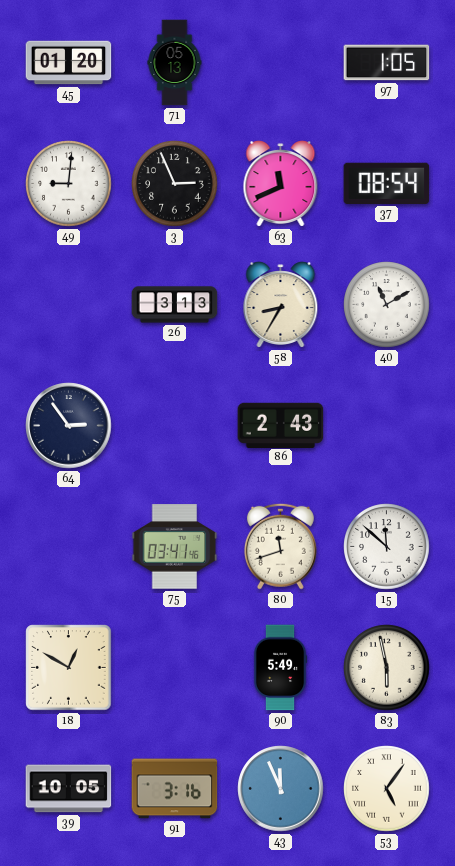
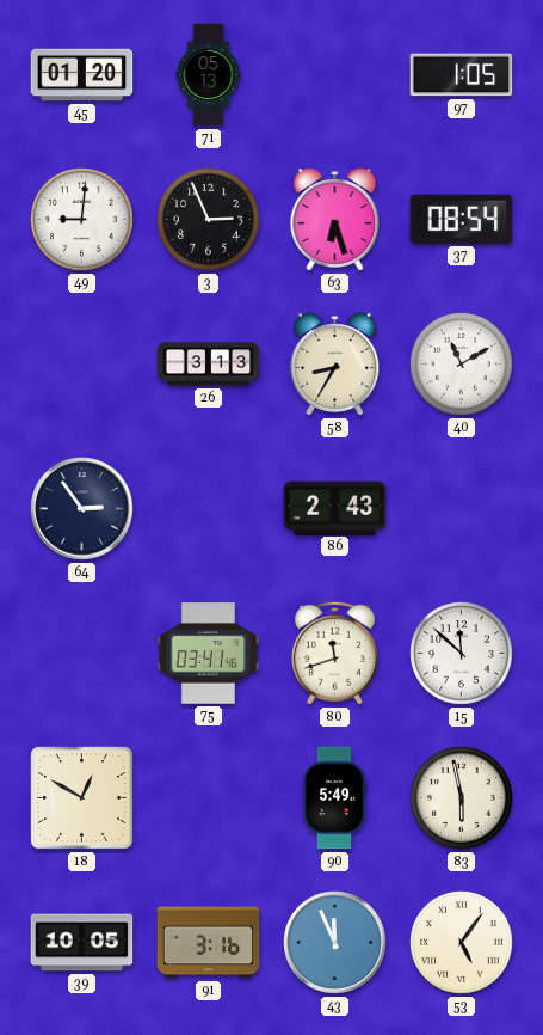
63: 11:41 -> 6:27
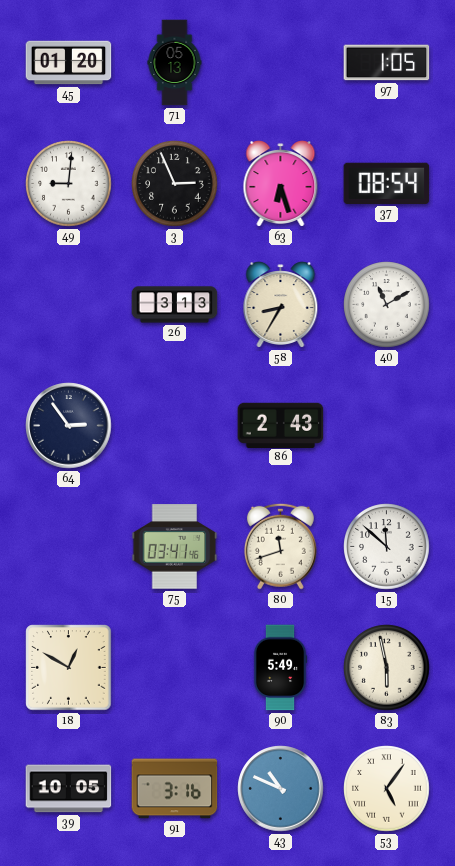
43: 11:56 -> 10:49
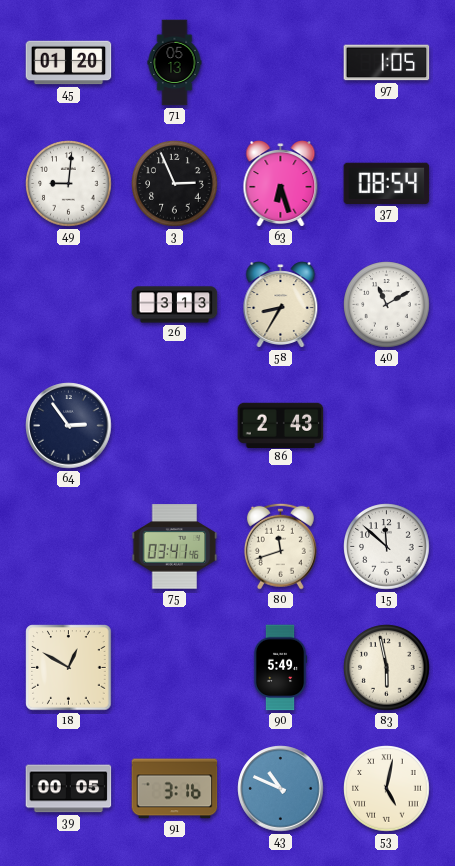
39: 10:05 -> 00:05
53: 5:06 -> 5:02
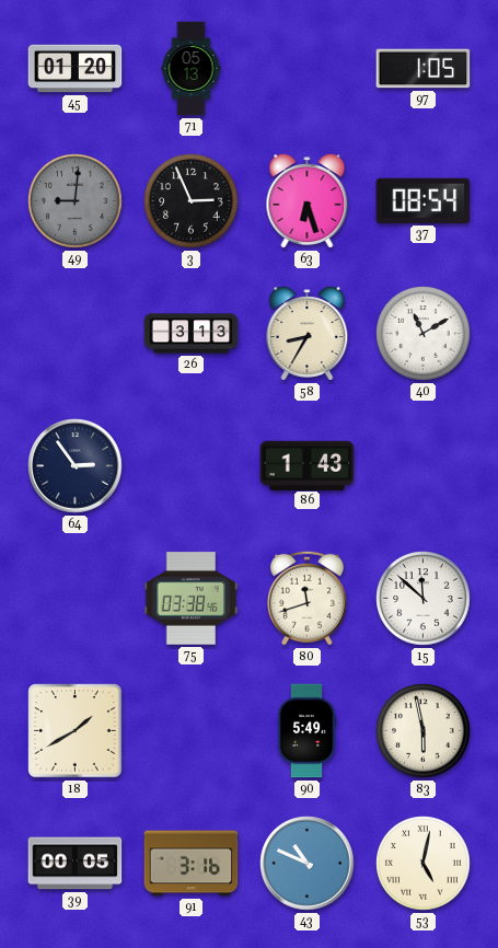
49 dial: white -> grey
86: 2:43 -> 1:43
75: 03:41 -> 03:38
18: 12:50 -> 1:40
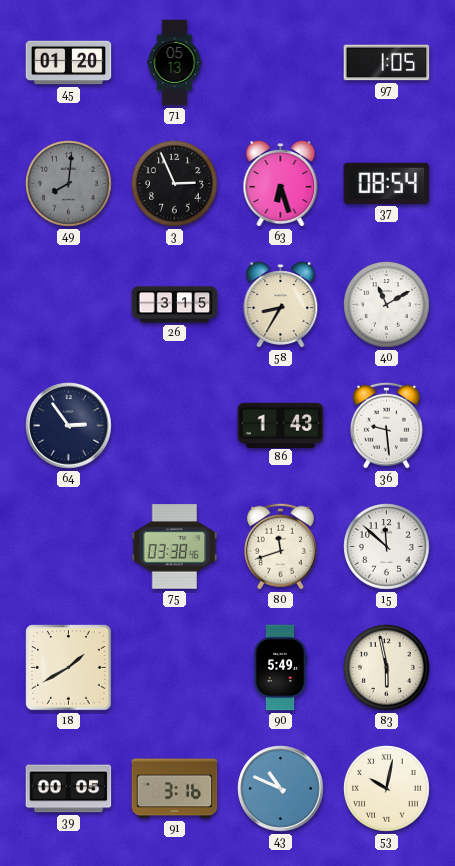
49: 9:01 -> 8:01
26: 3:13 -> 3:15
36: none -> 9:29
53: 5:02 -> 10:02
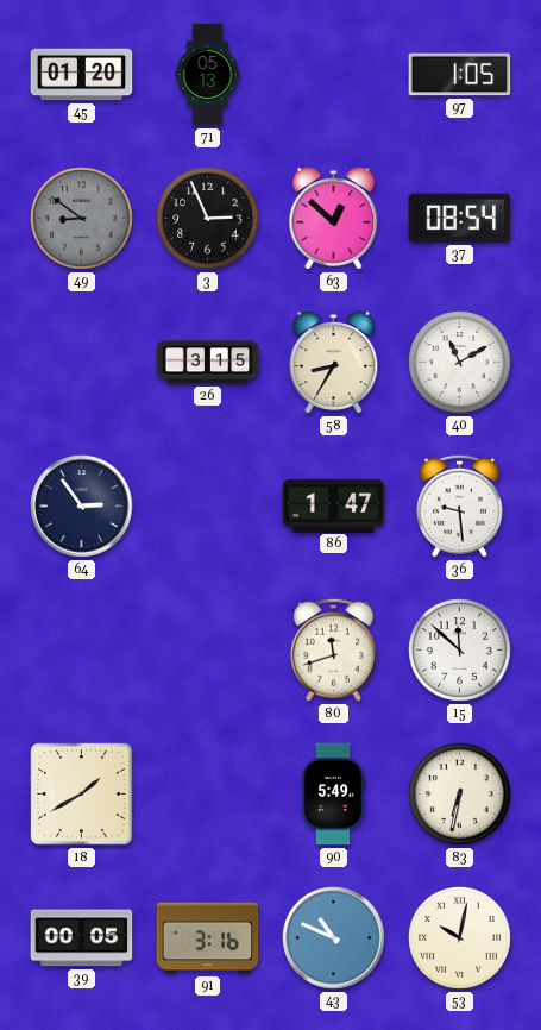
49: 8:01 -> 8:51
63: 6:27 -> 12:52
86: 1:43 -> 1:47
75: 03:38 -> none
83: 5:58 -> 6:32
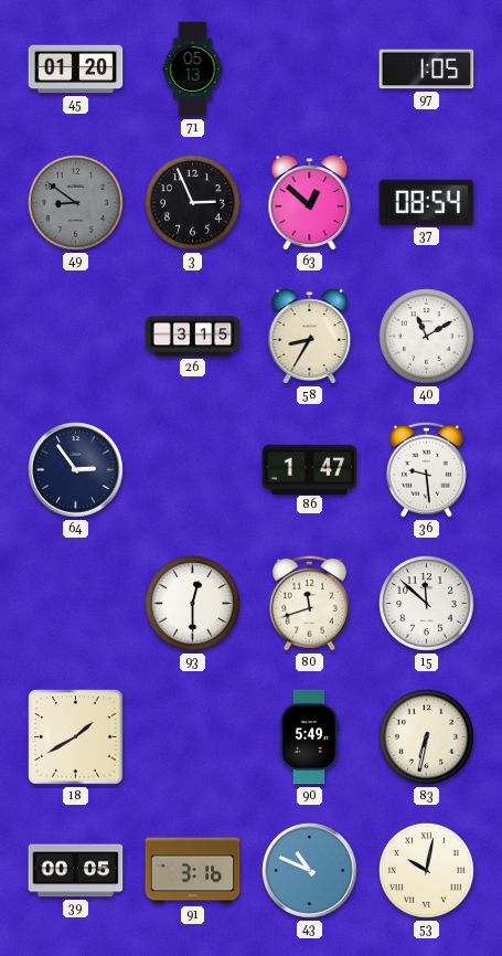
93: none -> 12:30
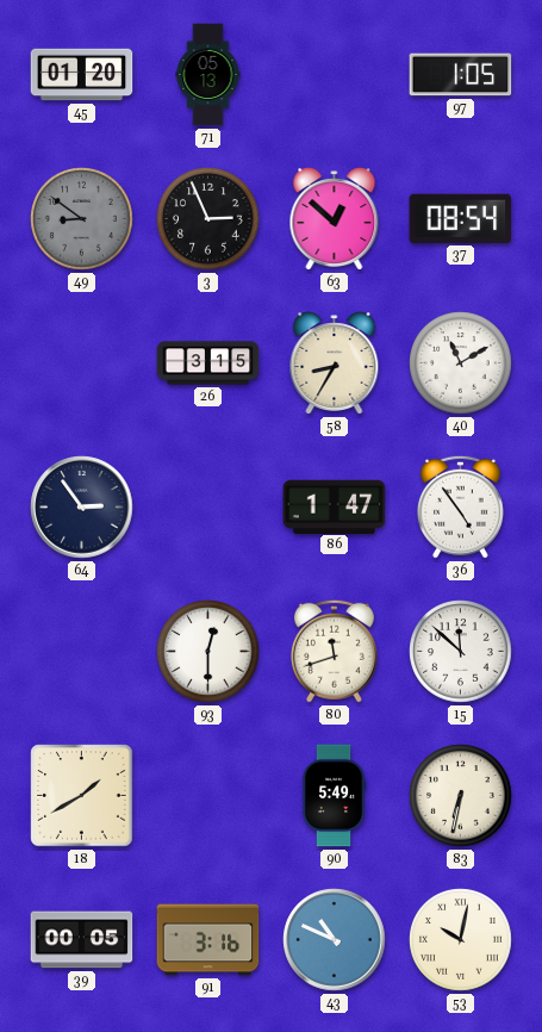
36: 9:29 -> 4:54
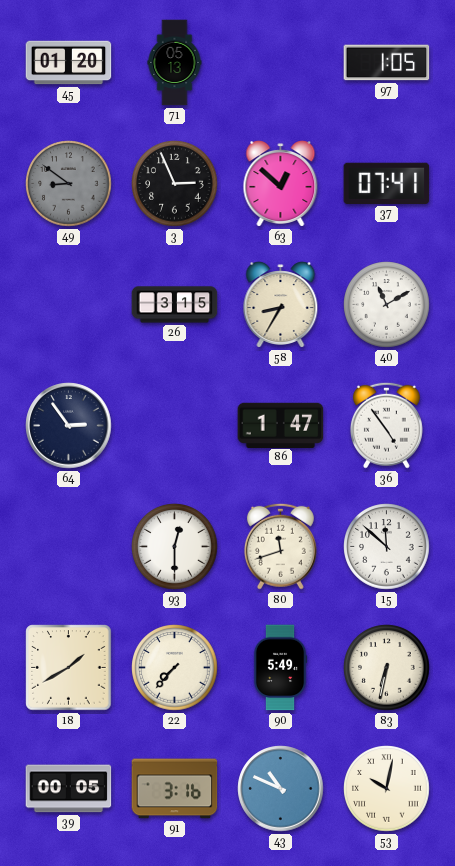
37: 08:54 -> 07:41
22: none -> 7:37
